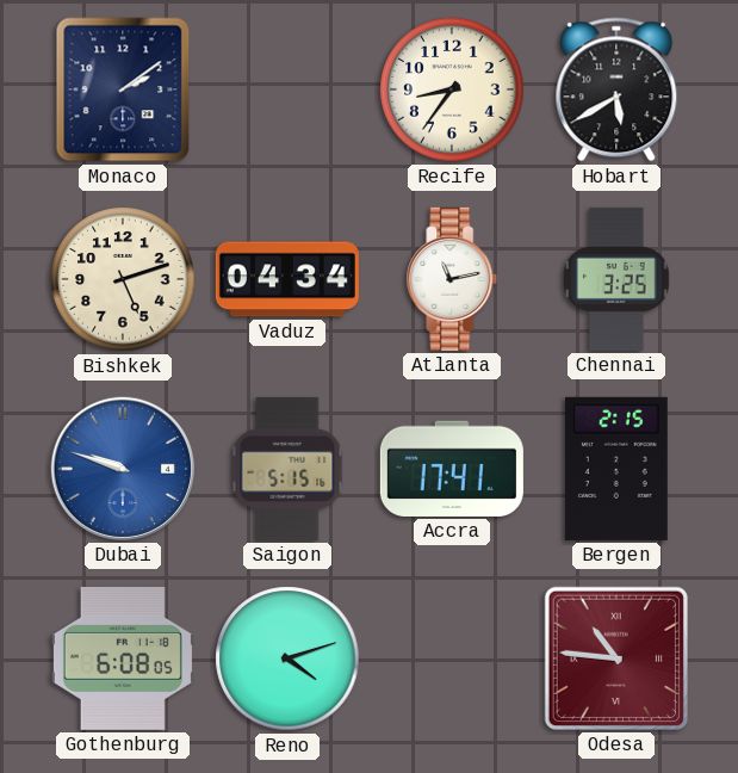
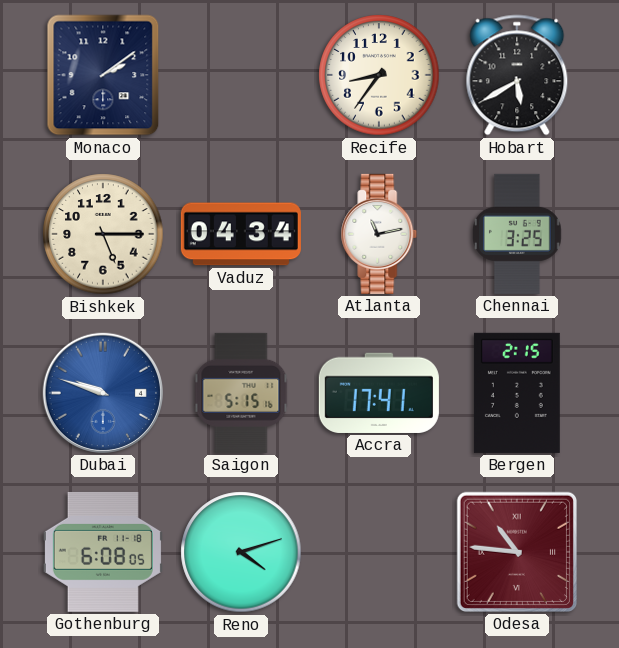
Bishkek: 5:12 -> 5:15
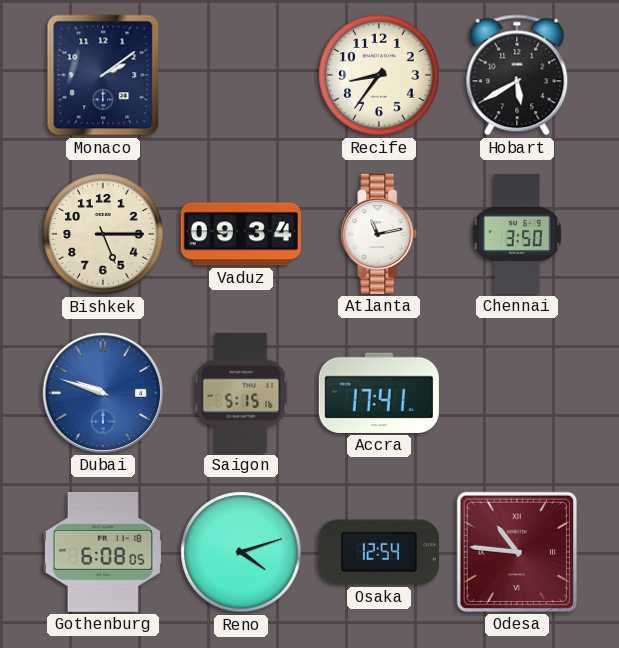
Vaduz: 04:34 -> 09:34
Chennai: 3:25 -> 3:50
Bergen: 2:15 -> none
Osaka: none -> 12:54
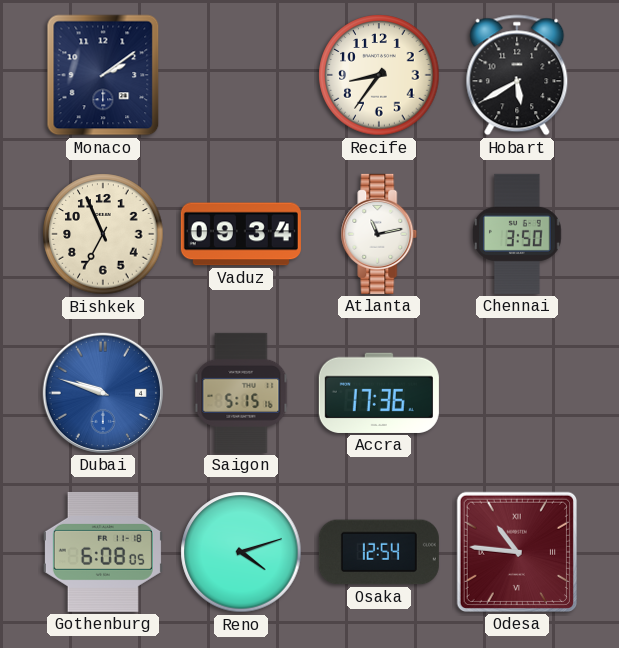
Bishkek: 5:15 -> 6:56
Accra: 17:41 -> 17:36
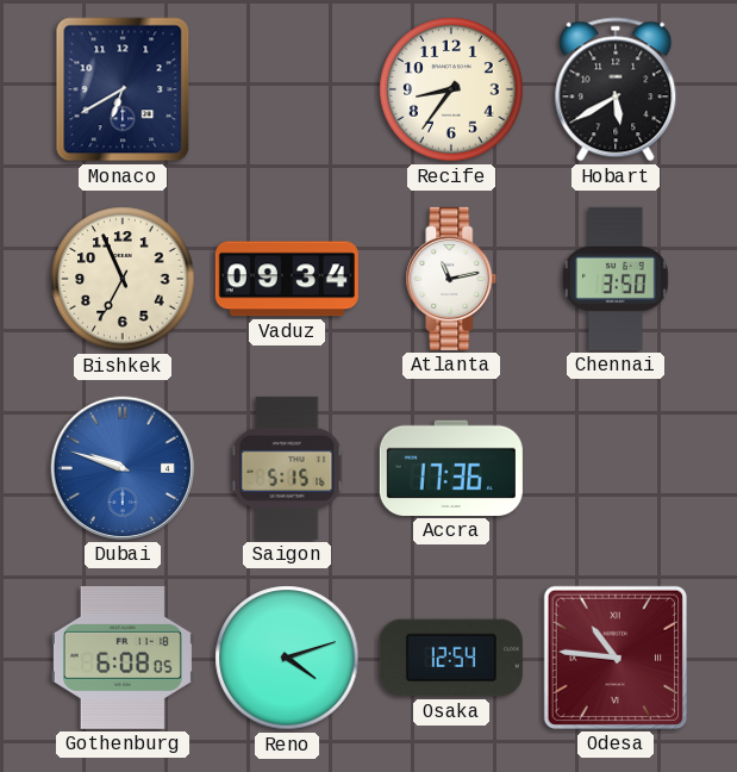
Monaco: 2:09 -> 6:40
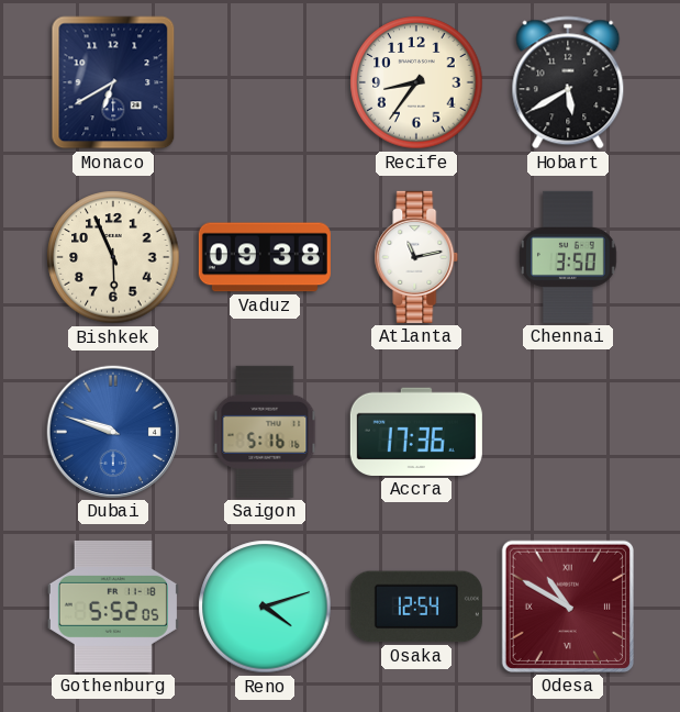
Bishkek: 6:56 -> 5:56
Vaduz: 09:34 -> 09:38
Saigon: 5:15 -> 5:16
Gothenburg: 6:08 -> 5:52
Odesa: 10:46 -> 10:50
